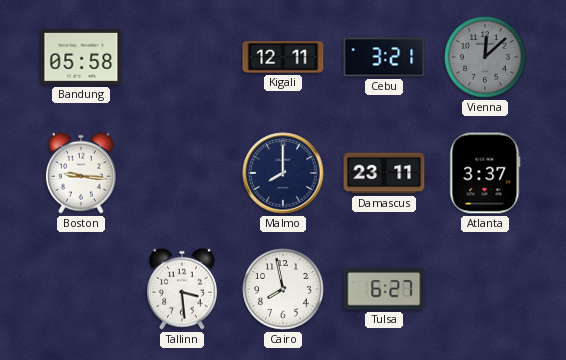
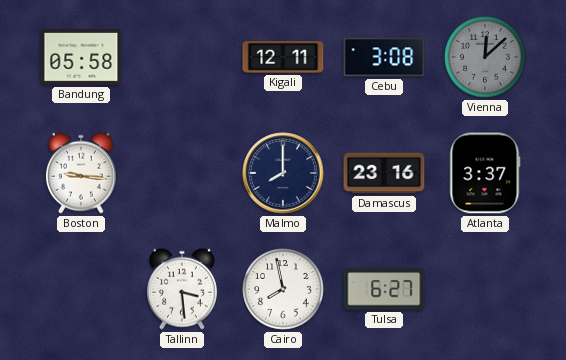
Cebu: 3:21 -> 3:08
Damascus: 23:11 -> 23:16
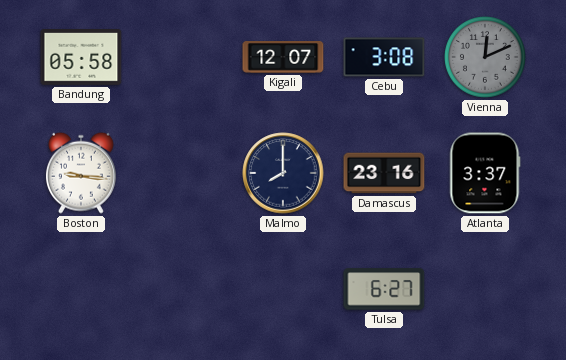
Kigali: 12:11 -> 12:07
Vienna: 12:08 -> 12:11
Tallinn: 3:29 -> none
Cairo: 7:58 -> none
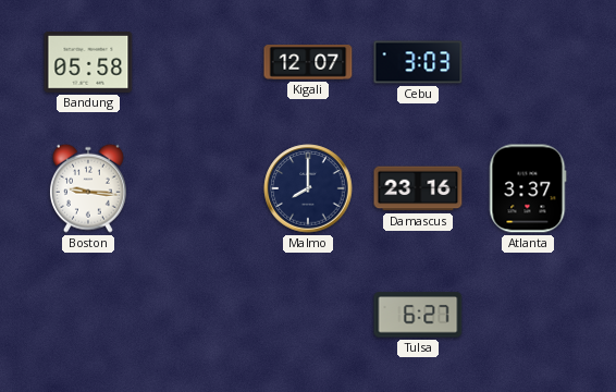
Cebu: 3:08 -> 3:03
Vienna: 12:11 -> none
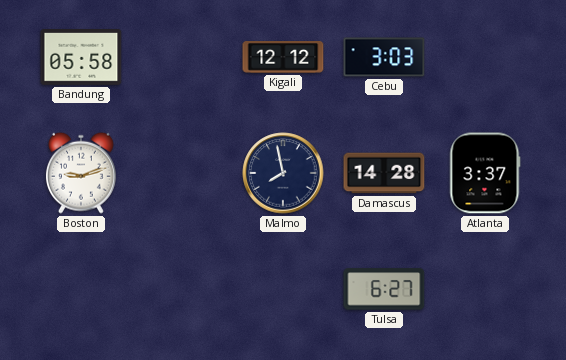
Kigali: 12:07 -> 12:12
Boston: 9:16 -> 9:12
Malmo: 8:00 -> 7:58
Damascus: 23:16 -> 14:28
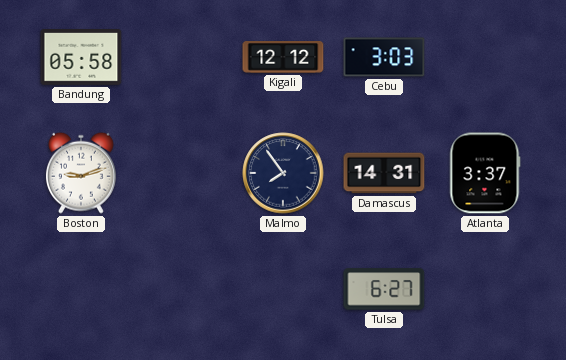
Malmo: 7:58 -> 7:54
Damascus: 14:28 -> 14:31
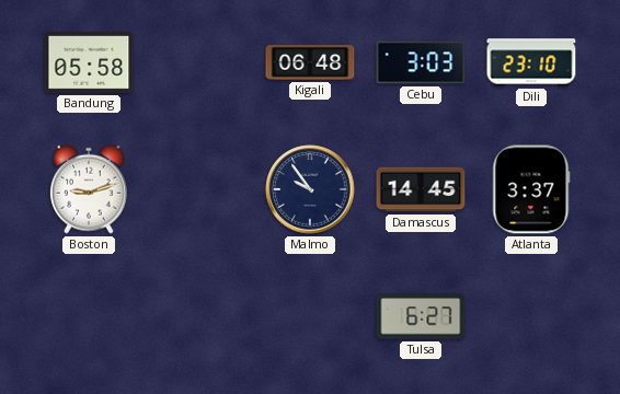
Kigali: 12:12 -> 06:48
Dili: none -> 23:10
Malmo: 7:54 -> 9:54
Damascus: 14:31 -> 14:45
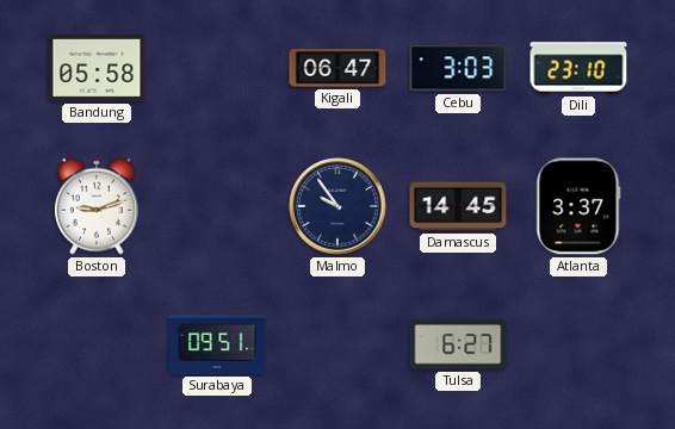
Kigali: 06:48 -> 06:47
Surabaya: none -> 09:51
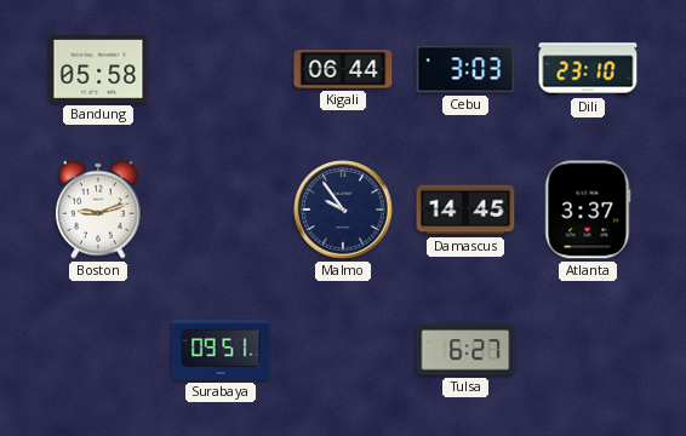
Kigali: 06:47 -> 06:44
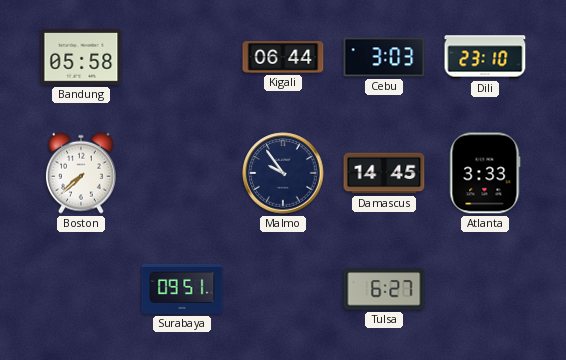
Boston: 9:12 -> 7:38
Atlanta: 3:37 -> 3:33
